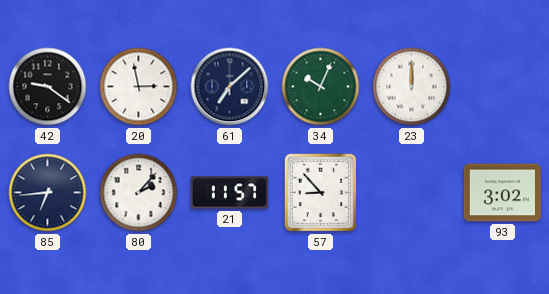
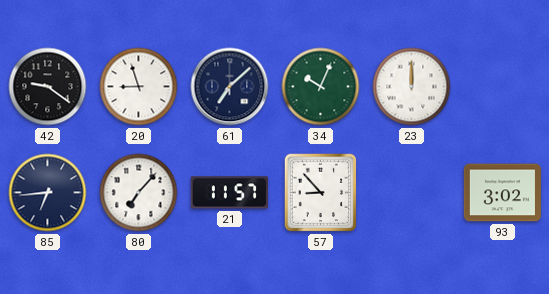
20: 2:58 -> 8:57
80: 2:07 -> 7:07
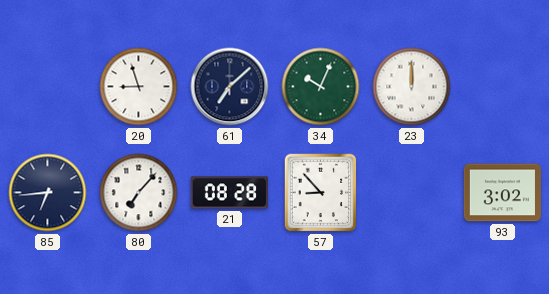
42: 9:21 -> none
21: 11:57 -> 08:28
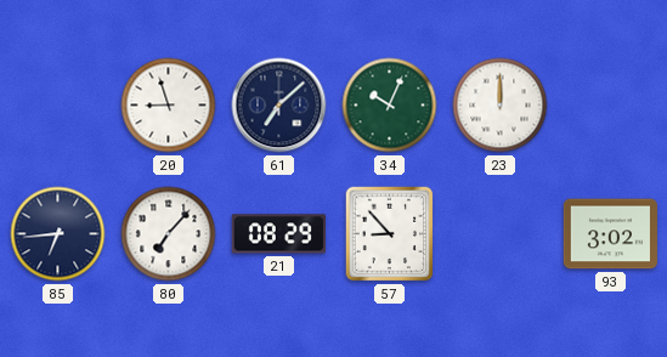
21: 08:28 -> 08:29
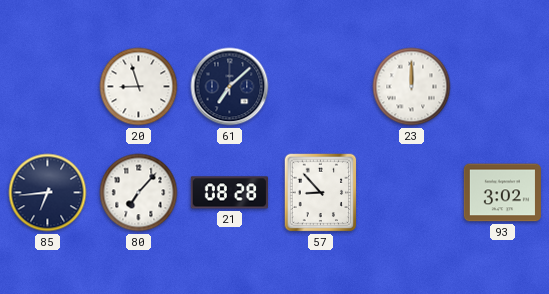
34: 10:04 -> none
21: 08:29 -> 08:28
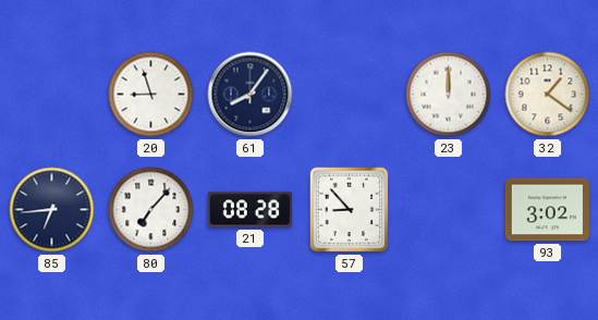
61: 7:08 -> 8:06
32: none -> 1:21
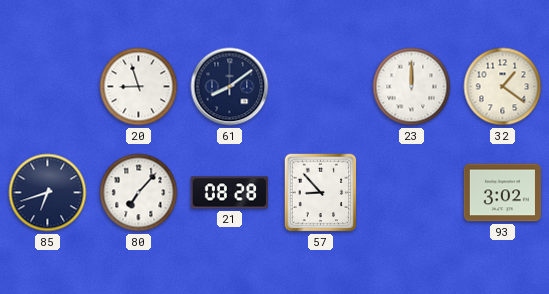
61: 8:06 -> 8:09
85: 6:44 -> 6:42
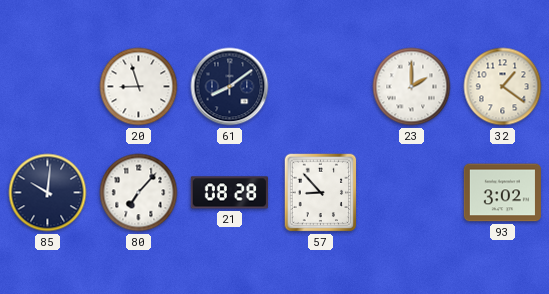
23: 12:00 -> 2:00
85: 6:42 -> 10:01
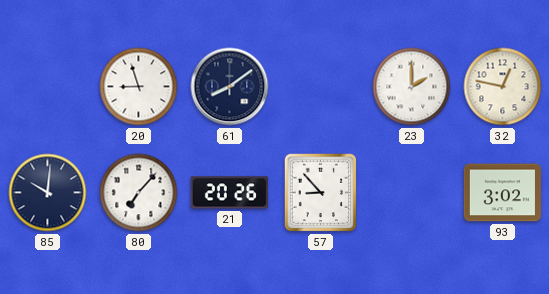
32: 1:21 -> 12:47
21: 08:28 -> 20:26
